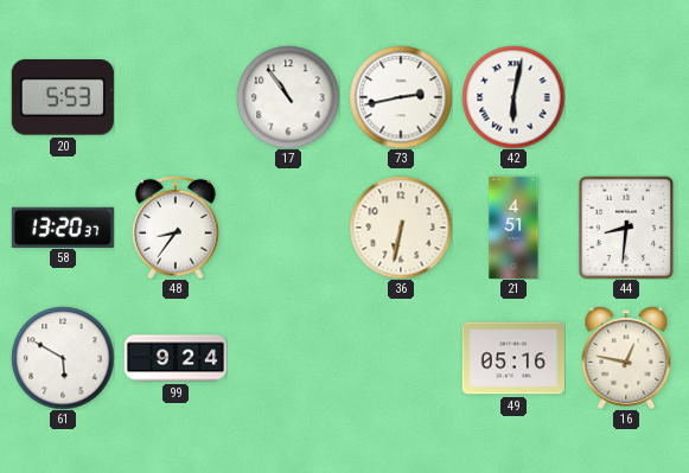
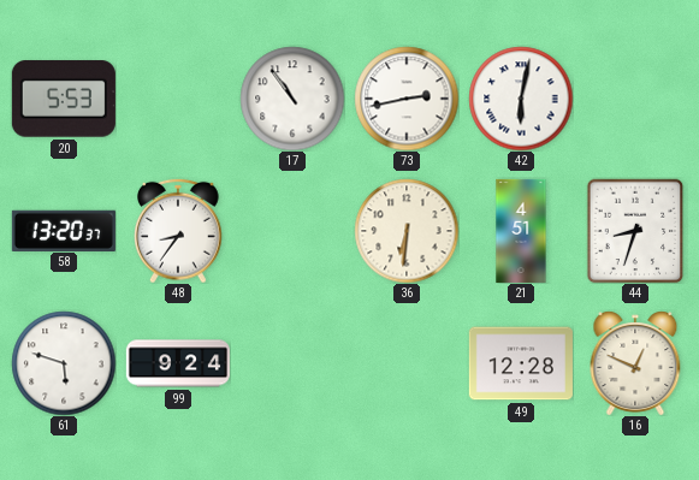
36: 6:32 -> 6:31
44: 8:31 -> 8:33
61: 5:50 -> 5:48
49: 05:16 -> 12:28
16: 12:47 -> 12:49
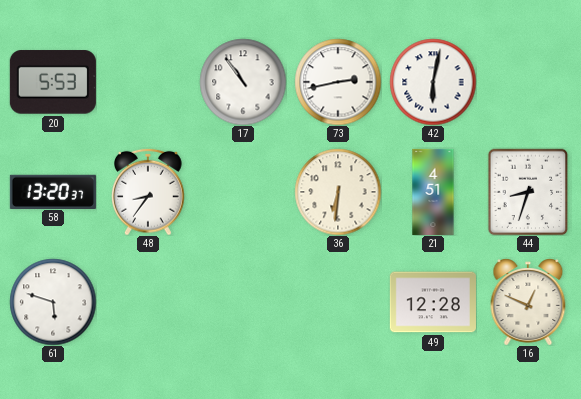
99: 9:24 -> none
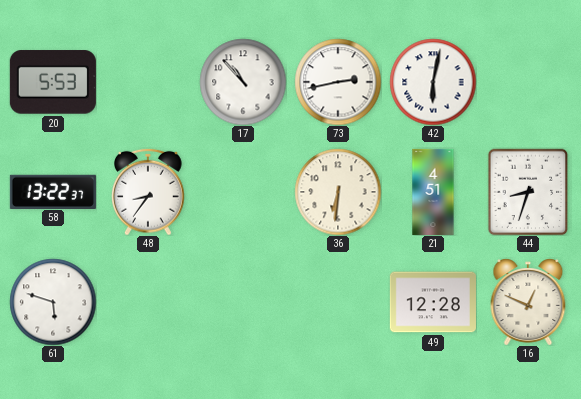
17: 10:54 -> 10:53
58: 13:20 -> 13:22
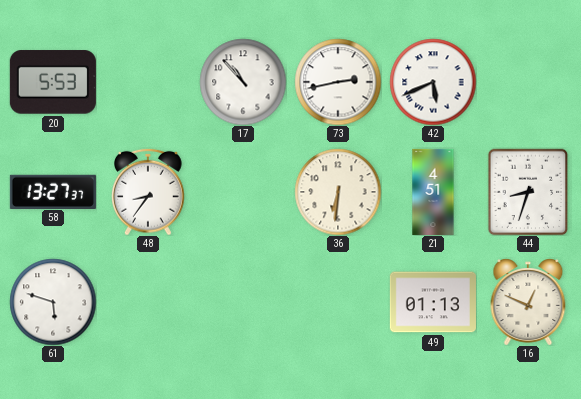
42: 6:02 -> 5:41
58: 13:22 -> 13:27
49: 12:28 -> 01:13
